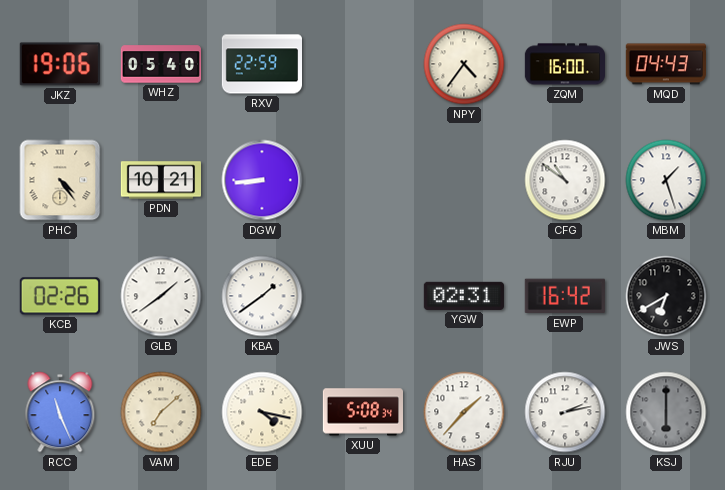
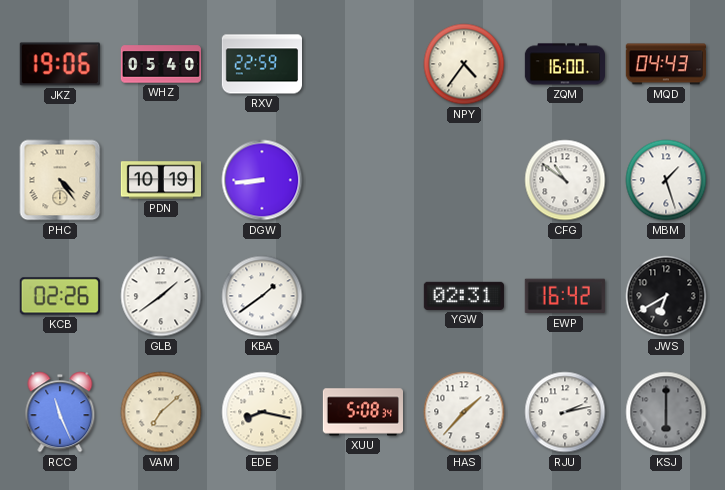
PDN: 10:21 -> 10:19
EDE: 4:17 -> 8:17
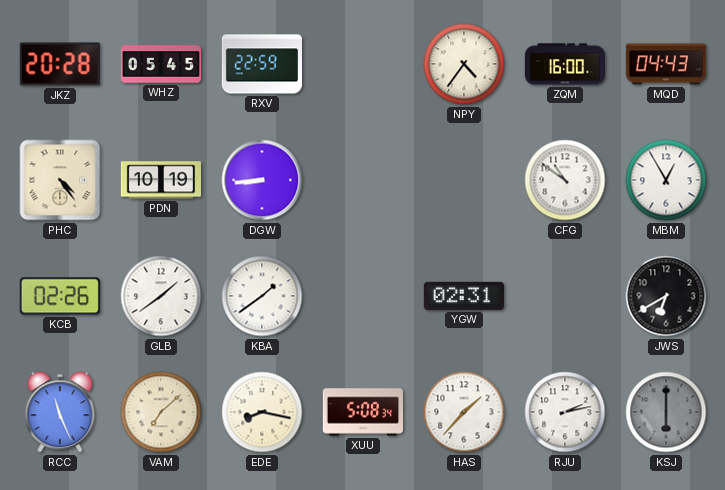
JKZ: 19:06 -> 20:28
WHZ: 05:40 -> 05:45
MBM: 1:27 -> 12:55
EWP: 16:42 -> none
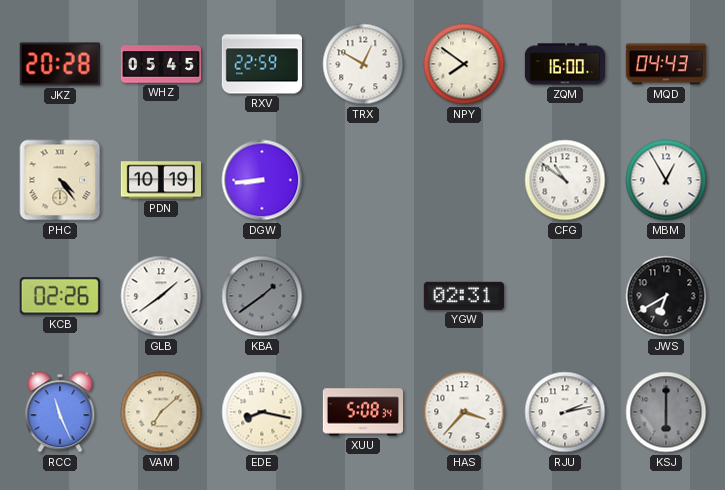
TRX: none -> 12:50
NPY: 4:36 -> 7:51
KBA dial: white -> grey
HAS: 1:37 -> 3:37
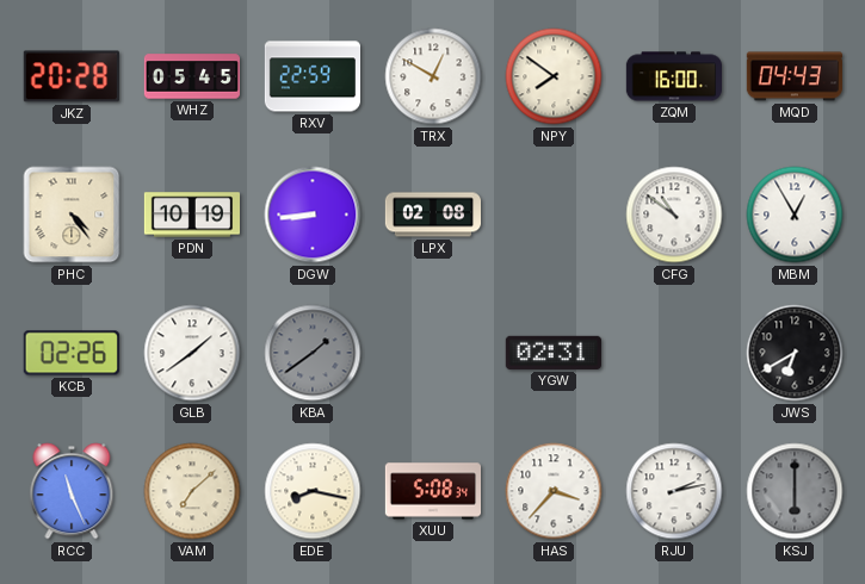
LPX: none -> 02:08
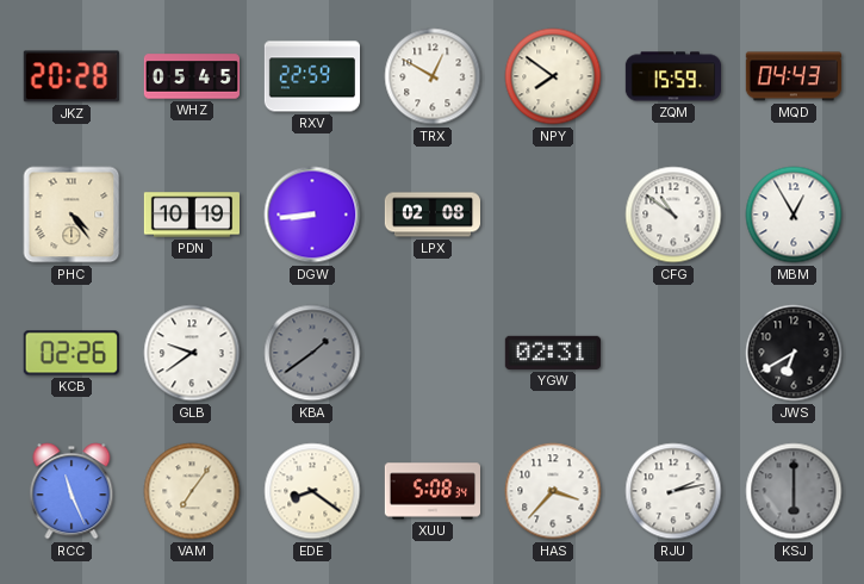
ZQM: 16:00 -> 15:59
GLB: 1:39 -> 9:39
VAM: 7:08 -> 7:06
EDE: 8:17 -> 8:21
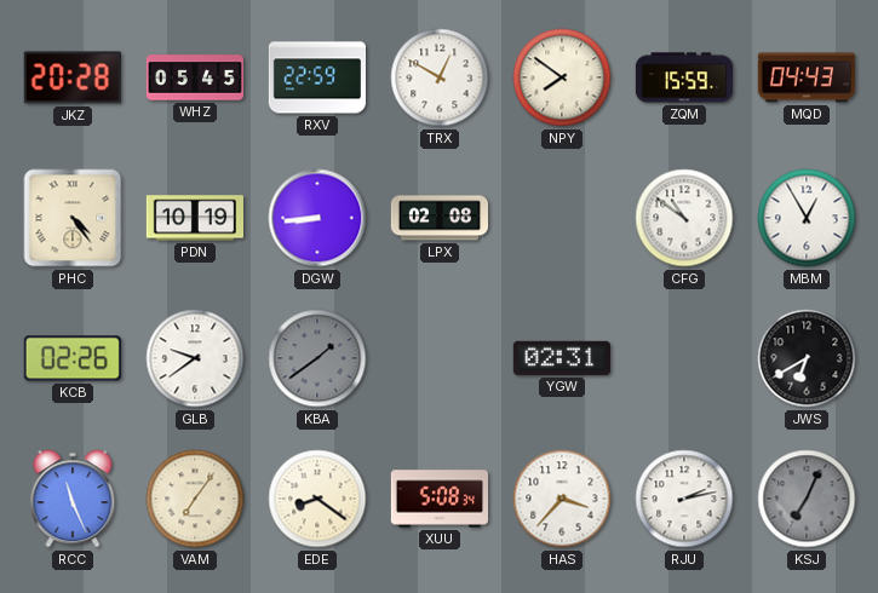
KSJ: 6:00 -> 7:04
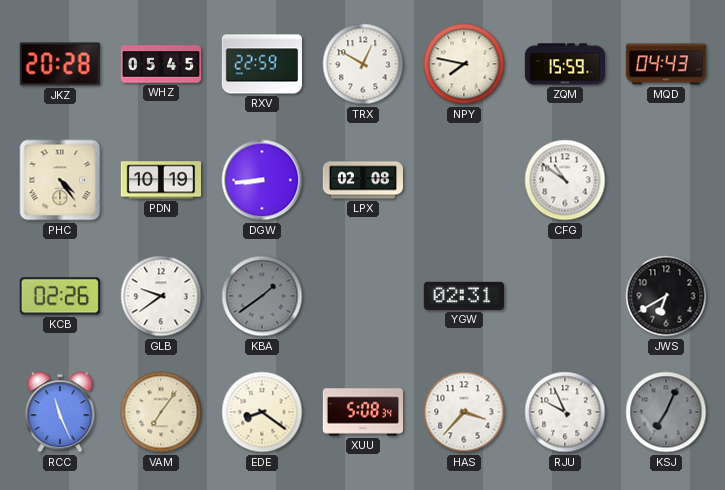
NPY: 7:51 -> 7:47
MBM: 12:55 -> none
RJU: 2:13 -> 9:56
